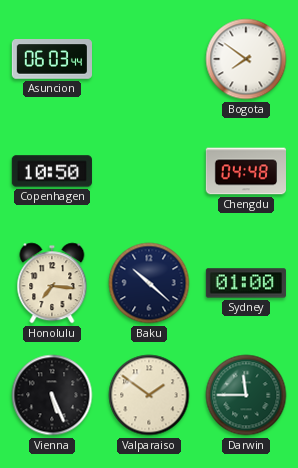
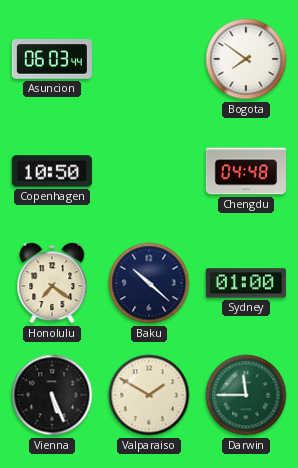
Honolulu: 7:16 -> 7:21
Valparaiso: 1:51 -> 1:50
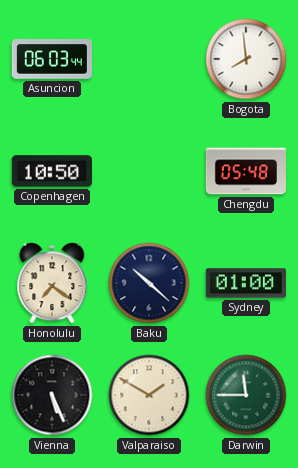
Bogota: 7:51 -> 7:59
Chengdu: 04:48 -> 05:48
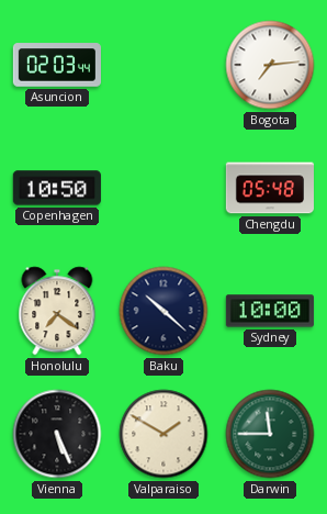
Asuncion: 06:03 -> 02:03
Bogota: 7:59 -> 7:14
Sydney: 01:00 -> 10:00
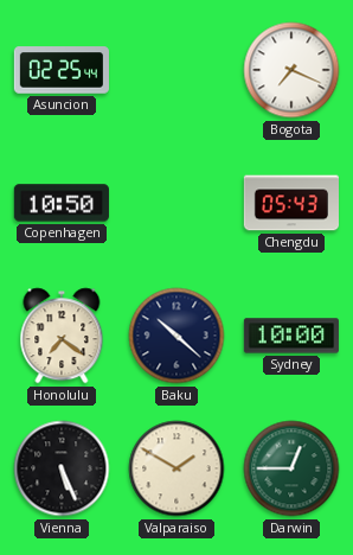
Asuncion: 02:03 -> 02:25
Bogota: 7:14 -> 7:19
Chengdu: 05:48 -> 05:43
Darwin: 11:45 -> 12:45
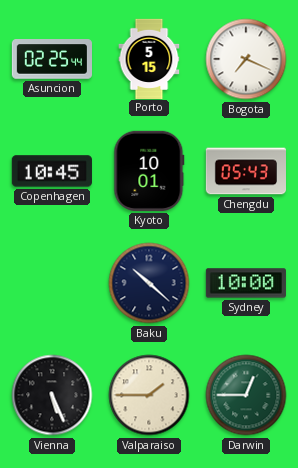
Porto: none -> 5:15
Copenhagen: 10:50 -> 10:45
Kyoto: none -> 10:01
Honolulu: 7:21 -> none
Valparaiso: 1:50 -> 1:45
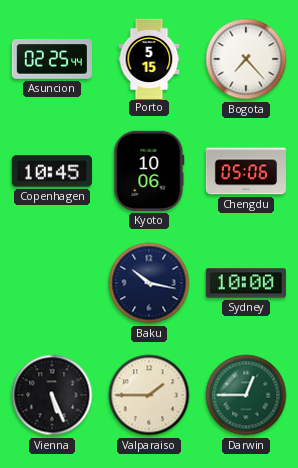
Bogota: 7:19 -> 7:23
Kyoto: 10:01 -> 10:06
Chengdu: 05:43 -> 05:06
Baku: 10:22 -> 10:17
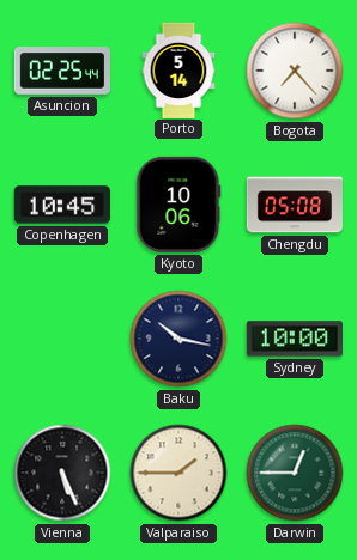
Porto: 5:15 -> 5:14
Chengdu: 05:06 -> 05:08
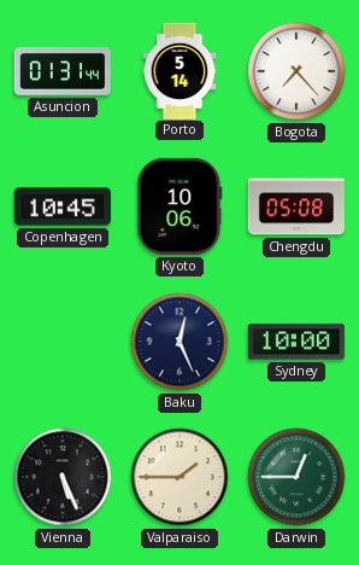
Asuncion: 02:25 -> 01:31
Baku: 10:17 -> 12:26
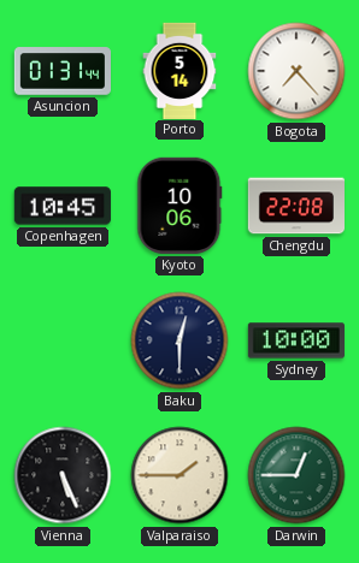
Chengdu: 05:08 -> 22:08
Baku: 12:26 -> 12:30
